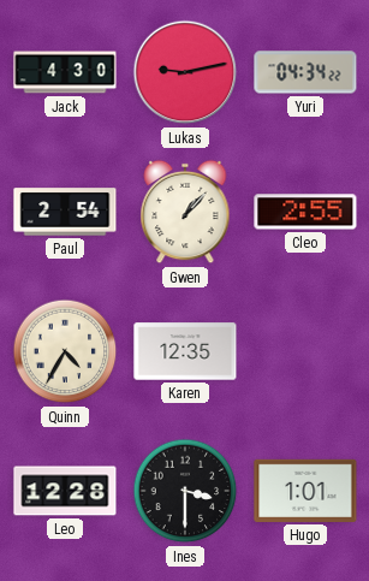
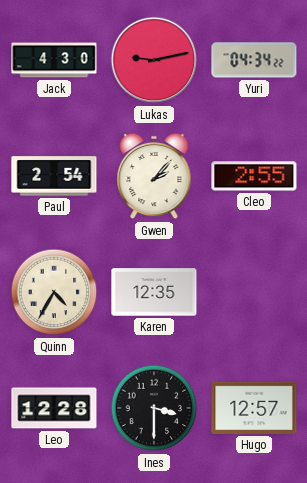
Gwen: 1:07 -> 2:07
Hugo: 1:01 -> 12:57
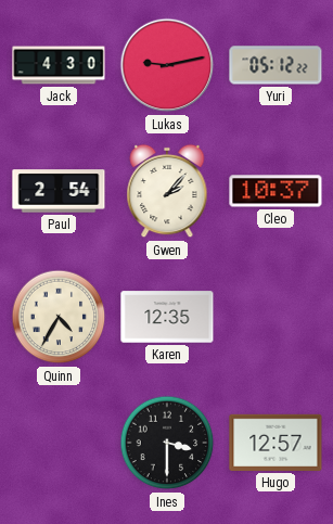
Yuri: 04:34 -> 05:12
Cleo: 2:55 -> 10:37
Leo: 12:28 -> none
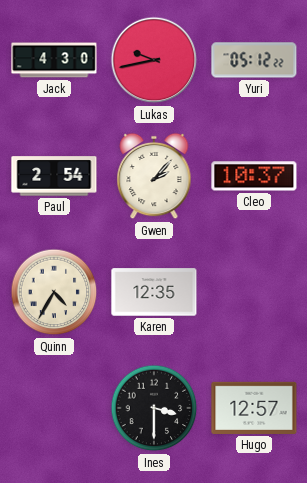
Lukas: 9:13 -> 9:43
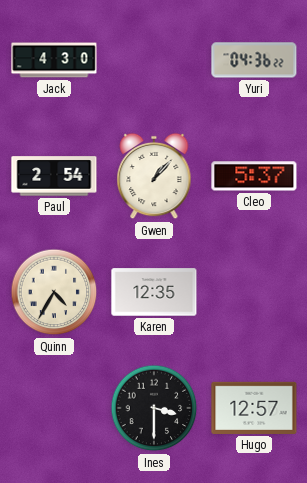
Lukas: 9:43 -> none
Yuri: 05:12 -> 04:36
Gwen: 2:07 -> 1:07
Cleo: 10:37 -> 5:37
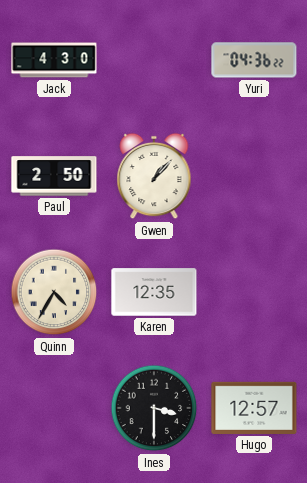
Paul: 2:54 -> 2:50
Cleo: 5:37 -> none
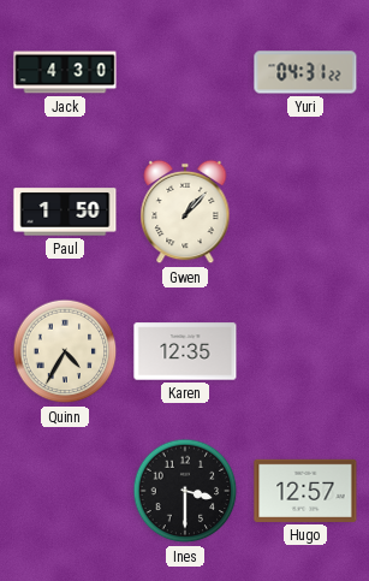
Yuri: 04:36 -> 04:31
Paul: 2:50 -> 1:50
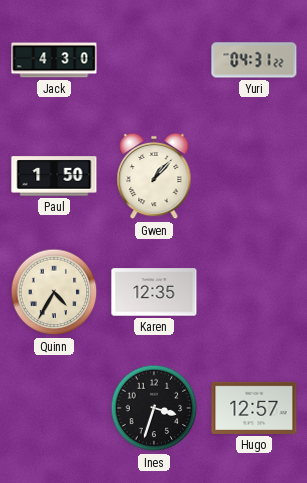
Ines: 3:30 -> 3:33
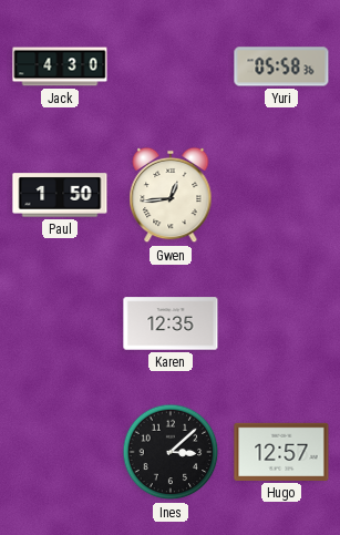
Yuri: 04:31 -> 05:58
Gwen: 1:07 -> 12:44
Quinn: 4:35 -> none
Ines: 3:33 -> 3:08
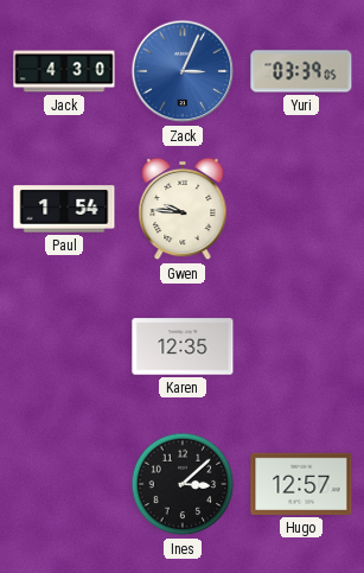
Zack: none -> 3:04
Yuri: 05:58 -> 03:39
Paul: 1:50 -> 1:54
Gwen: 12:44 -> 9:46
